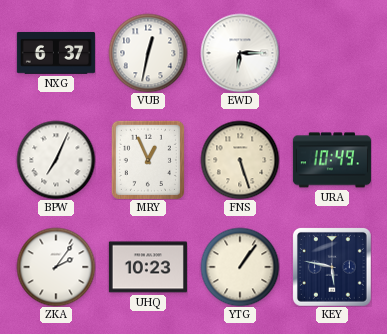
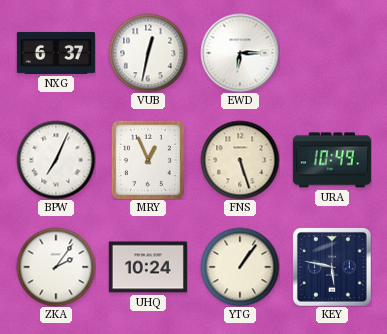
UHQ: 10:23 -> 10:24
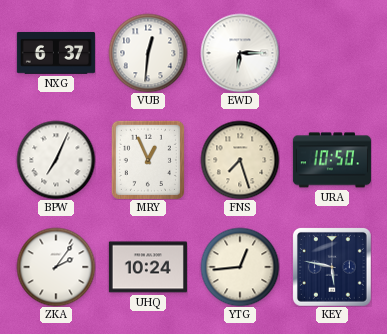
VUB: 12:32 -> 12:31
FNS: 5:27 -> 7:27
URA: 10:49 -> 10:50
YTG: 1:06 -> 12:44
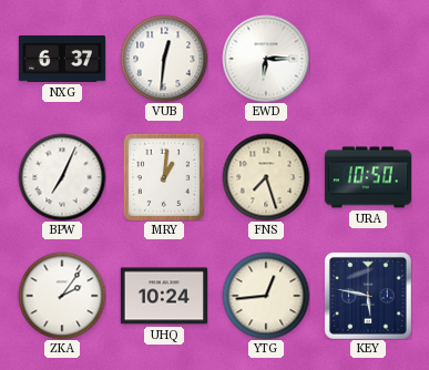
MRY: 12:56 -> 1:01
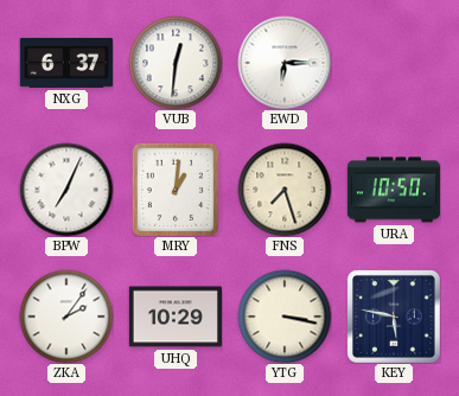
UHQ: 10:24 -> 10:29
YTG: 12:44 -> 3:17
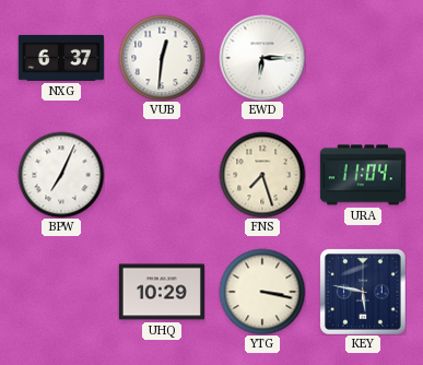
MRY: 1:01 -> none
URA: 10:50 -> 11:04
ZKA: 2:06 -> none
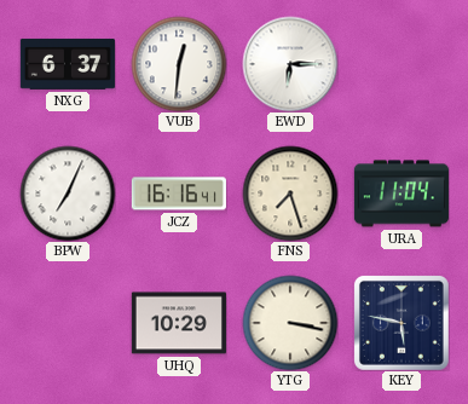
JCZ: none -> 16:16
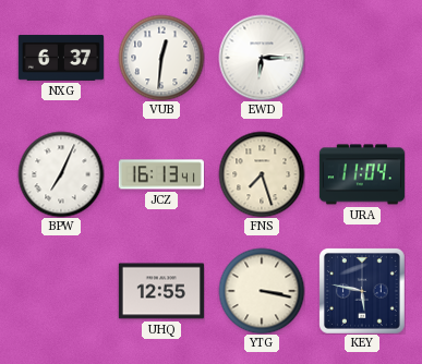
JCZ: 16:16 -> 16:13
UHQ: 10:29 -> 12:55
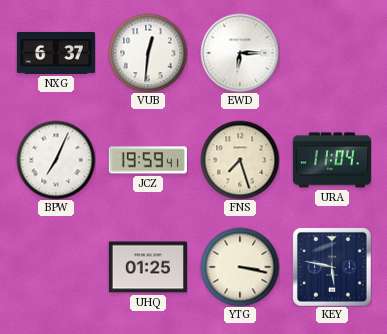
JCZ: 16:13 -> 19:59
UHQ: 12:55 -> 01:25
